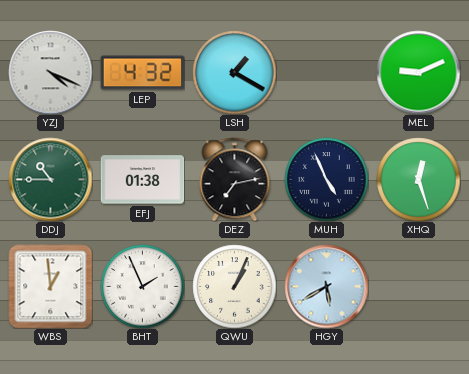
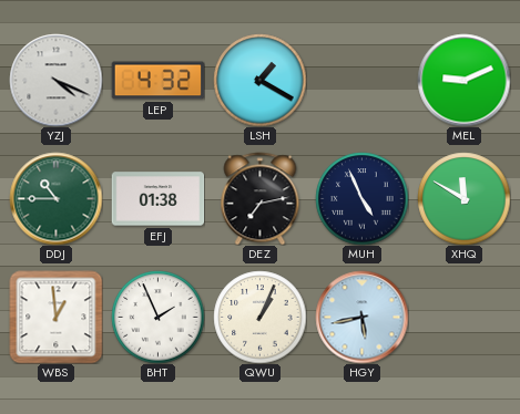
XHQ: 12:27 -> 11:50
HGY: 5:40 -> 5:43
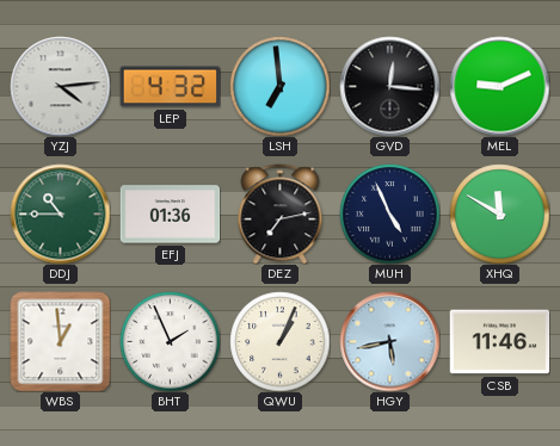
YZJ: 4:19 -> 4:14
LSH: 1:20 -> 6:59
GVD: none -> 12:16
EFJ: 01:38 -> 01:36
CSB: none -> 11:46
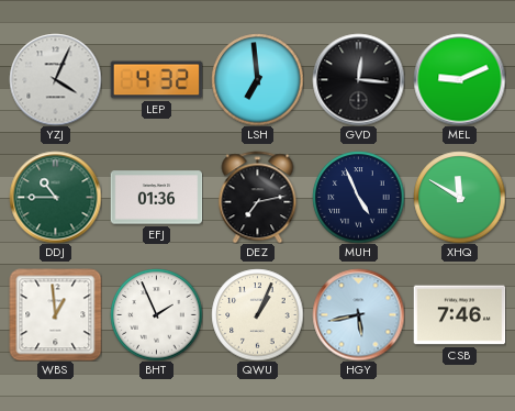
YZJ: 4:14 -> 4:04
CSB: 11:46 -> 7:46
